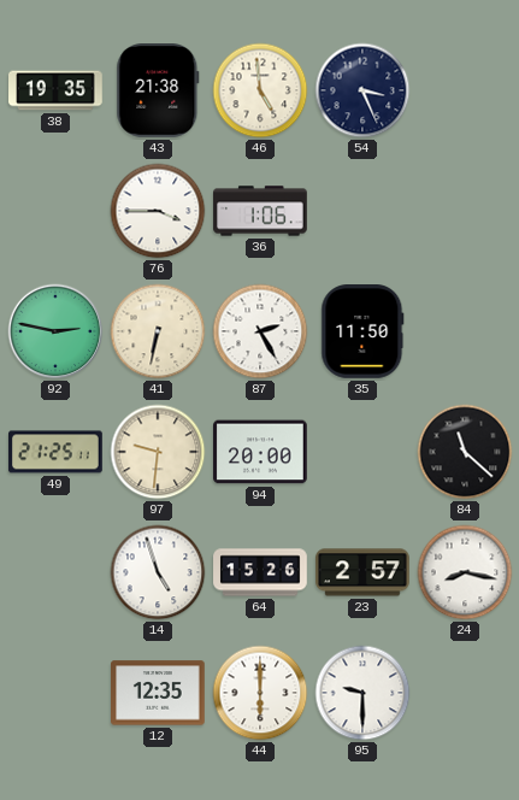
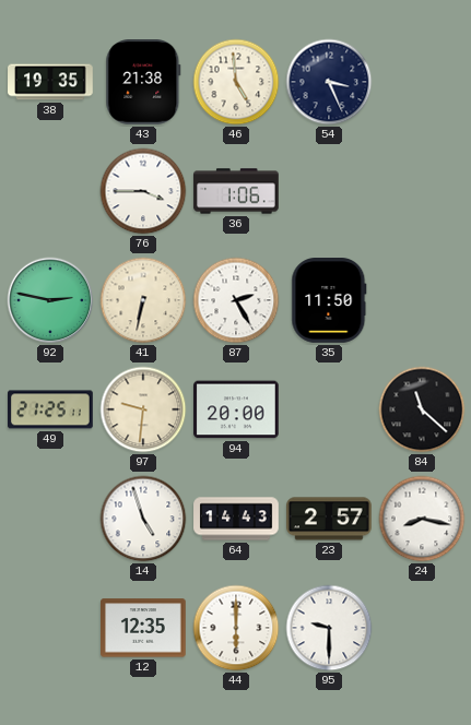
64: 15:26 -> 14:43
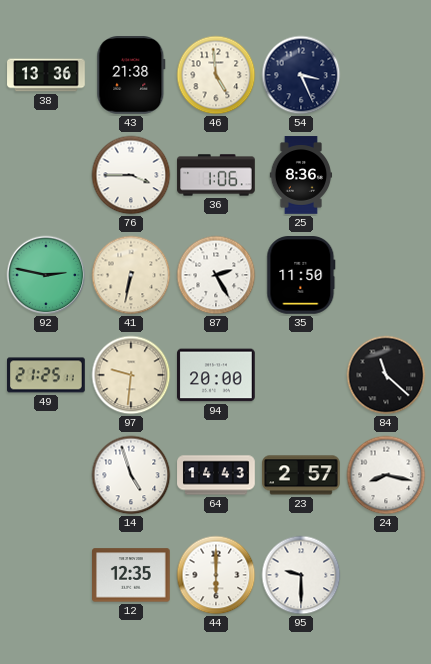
38: 19:35 -> 13:36
25: none -> 8:36
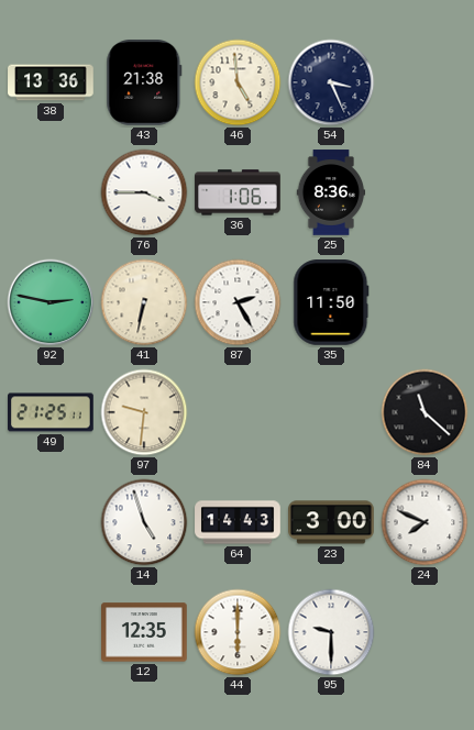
94: 20:00 -> none
23: 2:57 -> 3:00
24: 8:17 -> 7:49
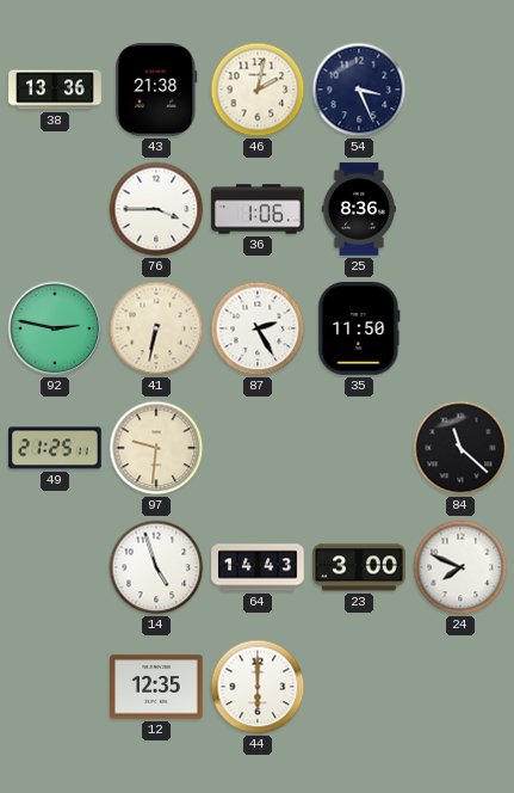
46: 4:59 -> 2:02
95: 9:30 -> none
